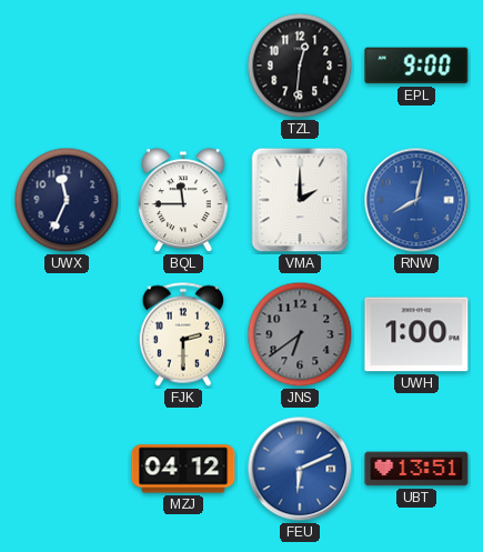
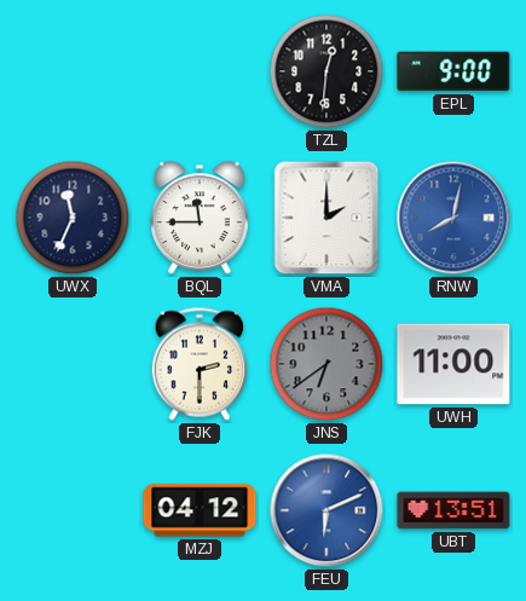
UWH: 1:00 -> 11:00
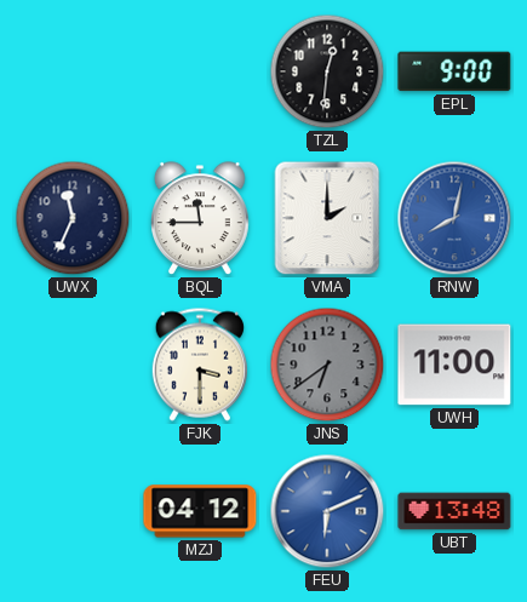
FJK: 2:30 -> 3:30
UBT: 13:51 -> 13:48
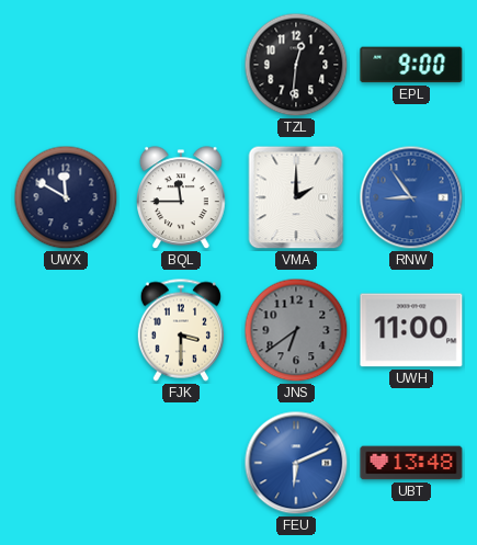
UWX: 11:34 -> 11:50
RNW: 8:02 -> 8:54
MZJ: 04:12 -> none
